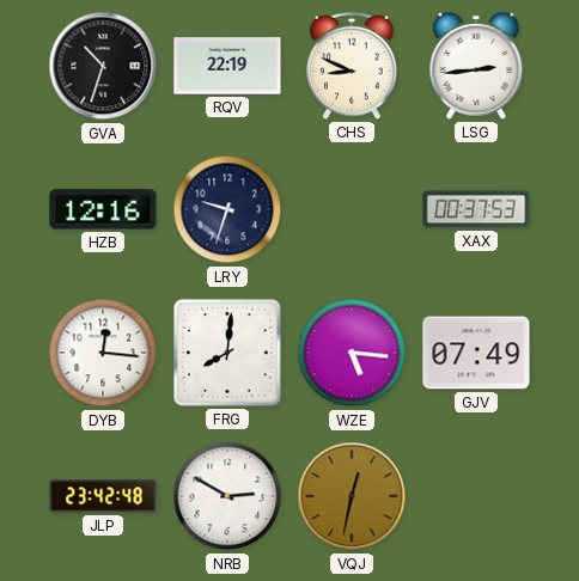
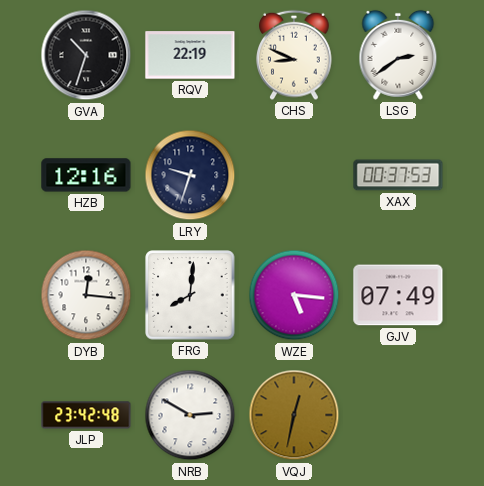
LSG: 2:44 -> 2:39
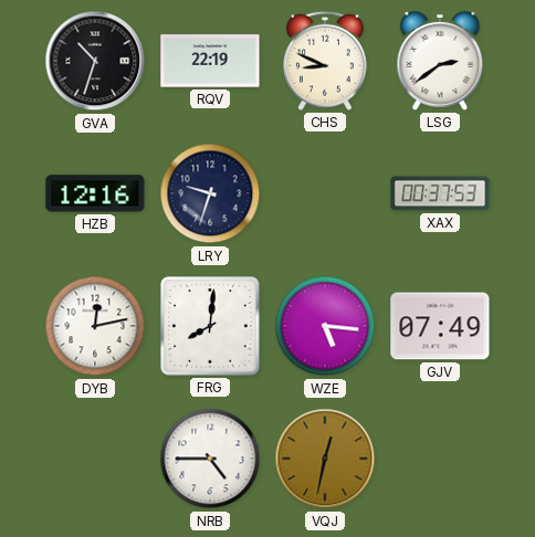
DYB: 12:16 -> 12:13
JLP: 23:42 -> none
NRB: 2:50 -> 4:45
